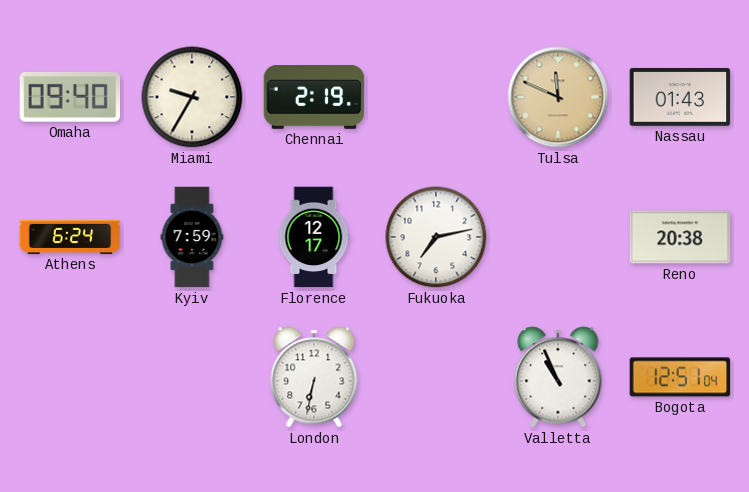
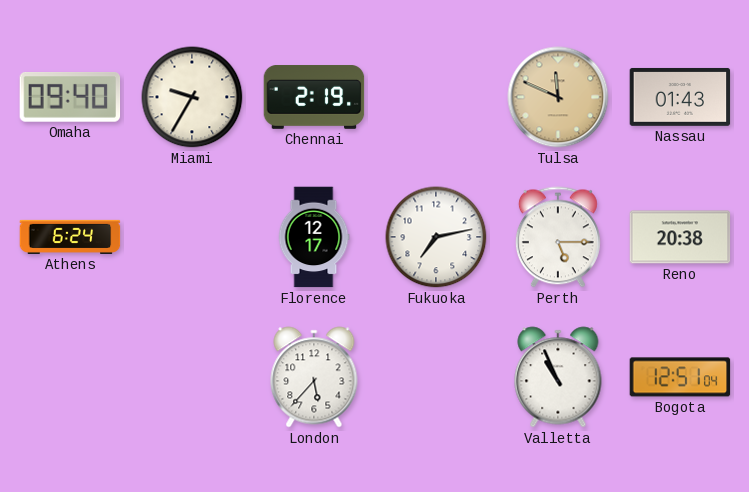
Kyiv: 7:59 -> none
Perth: none -> 5:15
London: 6:32 -> 5:37
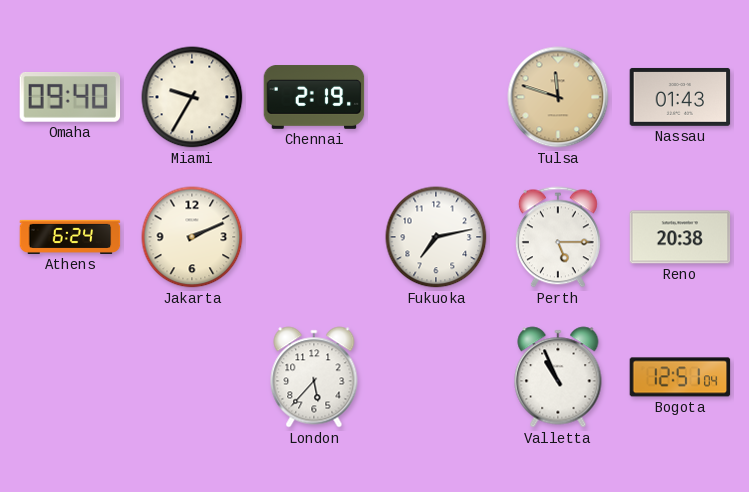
Tulsa: 11:49 -> 11:48
Jakarta: none -> 2:11
Florence: 12:17 -> none
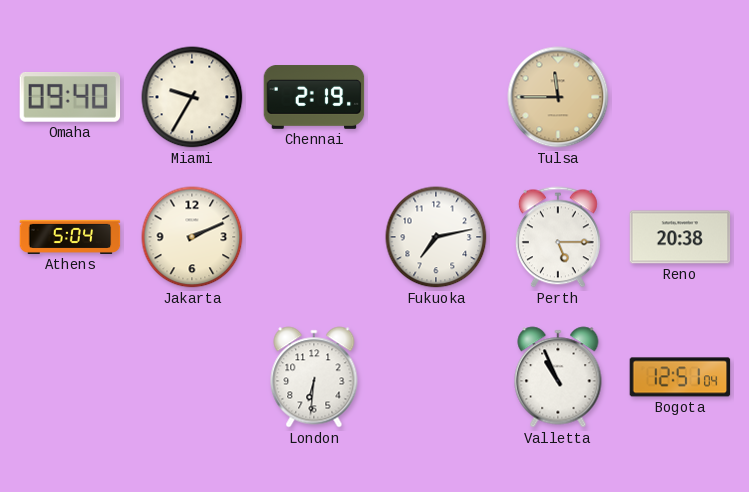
Tulsa: 11:48 -> 11:45
Nassau: 01:43 -> none
Athens: 6:24 -> 5:04
London: 5:37 -> 6:31
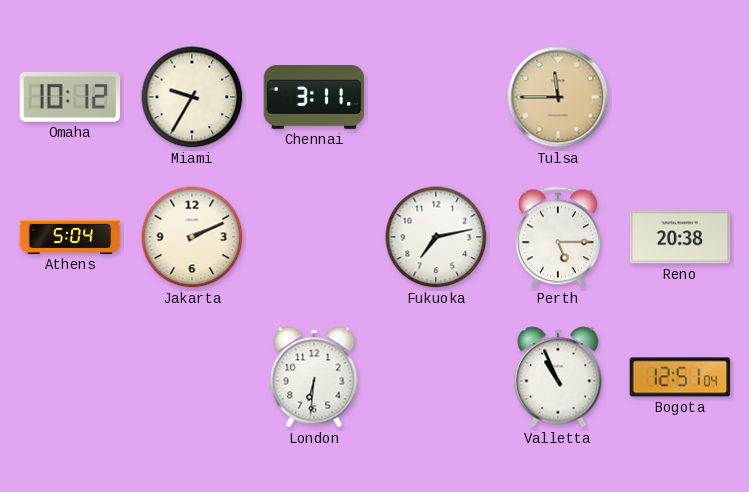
Omaha: 09:40 -> 10:12
Chennai: 2:19 -> 3:11
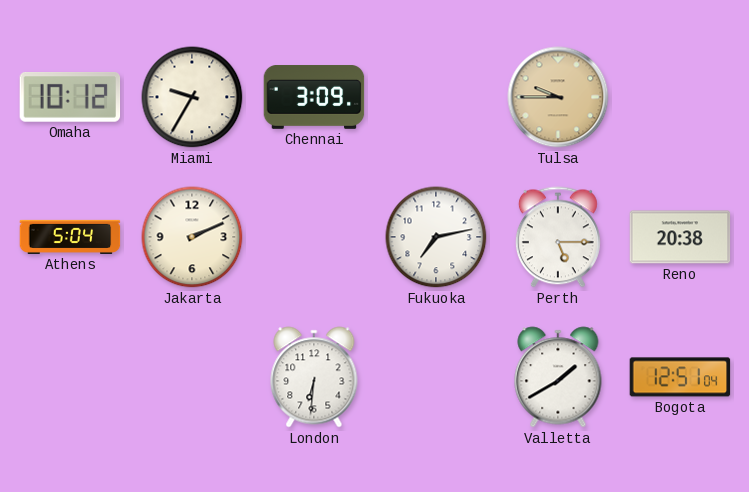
Chennai: 3:11 -> 3:09
Tulsa: 11:45 -> 9:45
Valletta: 10:56 -> 1:40
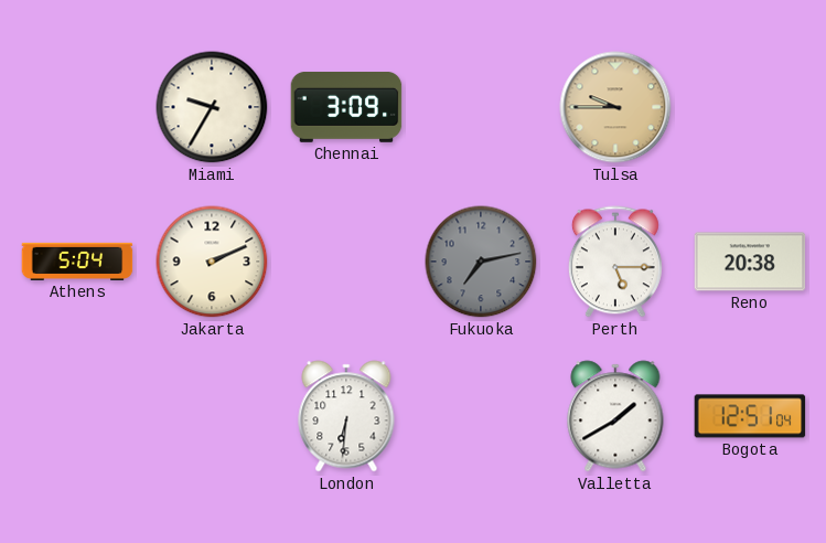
Omaha: 10:12 -> none
Fukuoka dial: white -> grey
